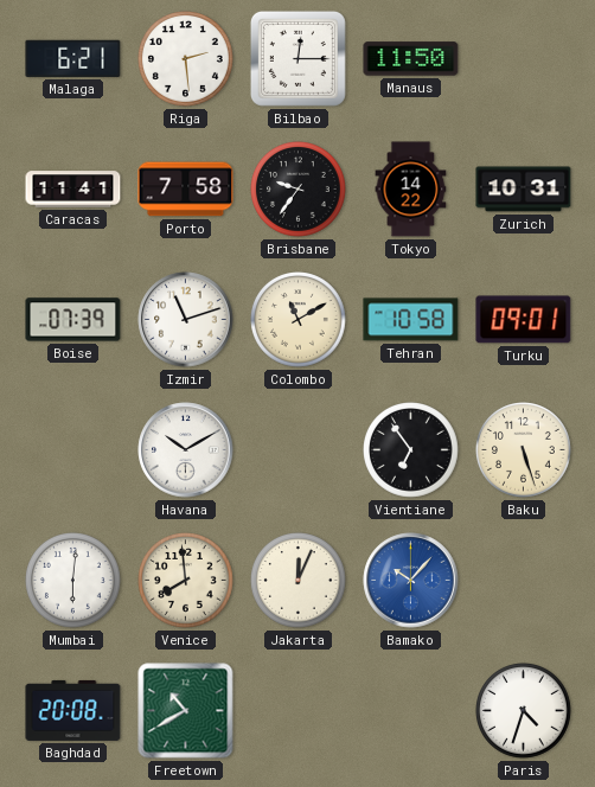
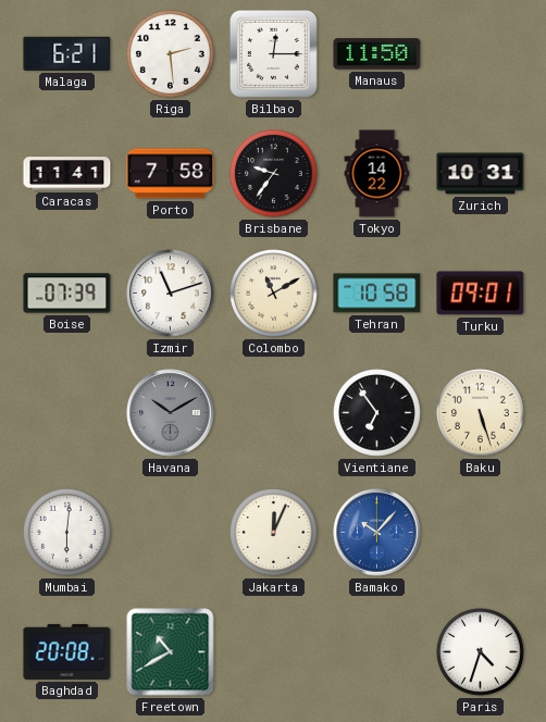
Havana dial: white -> grey
Venice: 7:59 -> none
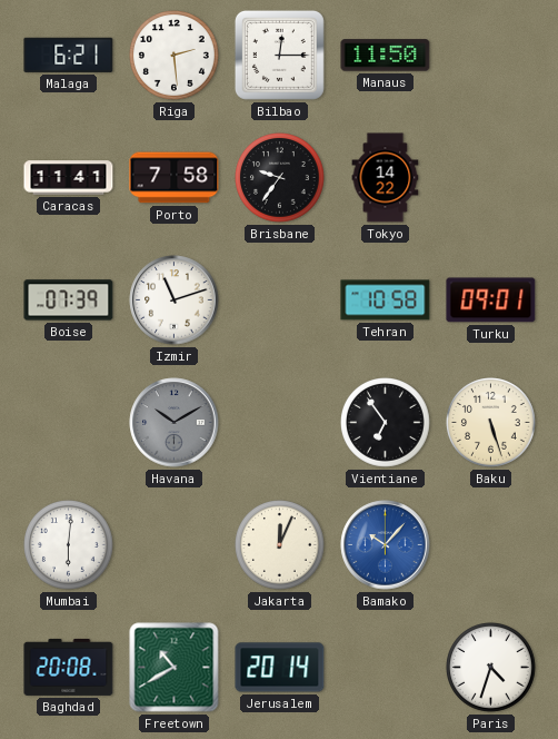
Zurich: 10:31 -> none
Colombo: 11:10 -> none
Jerusalem: none -> 20:14
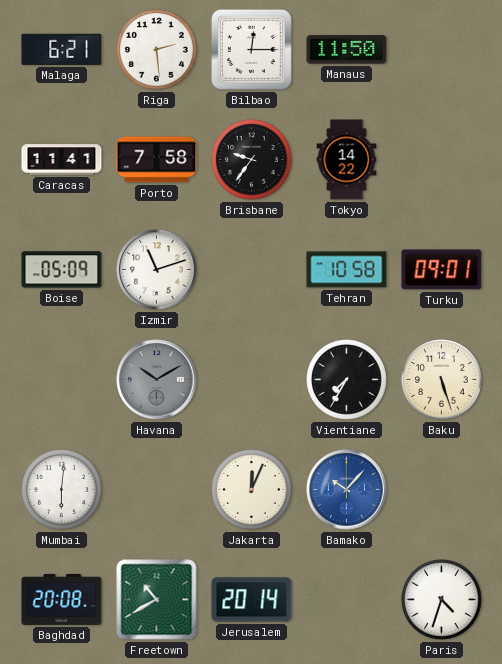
Boise: 07:39 -> 05:09
Vientiane: 6:54 -> 7:35
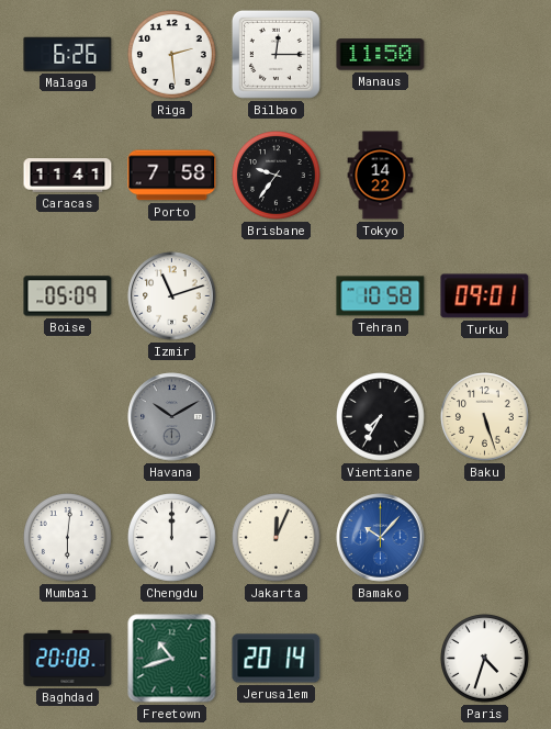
Malaga: 6:21 -> 6:26
Chengdu: none -> 12:00
Freetown: 10:40 -> 10:42
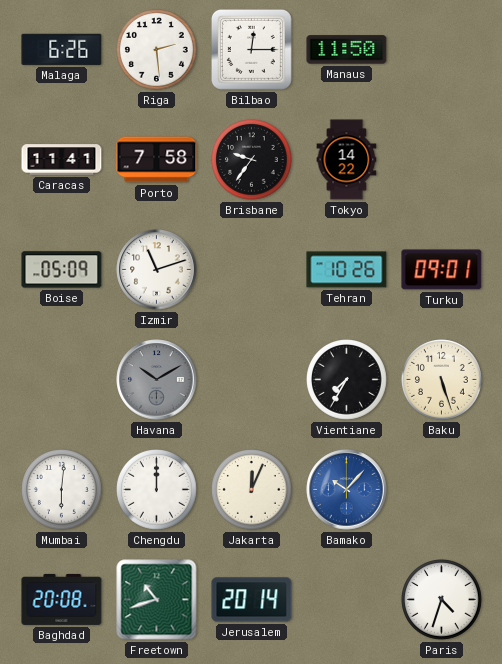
Tehran: 10:58 -> 10:26
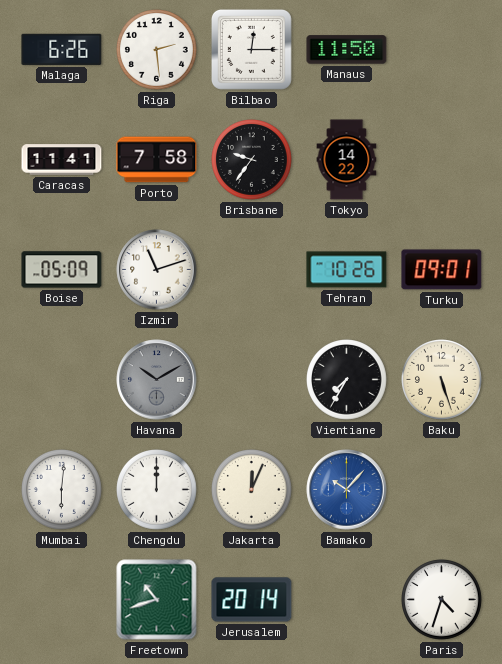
Baghdad: 20:08 -> none
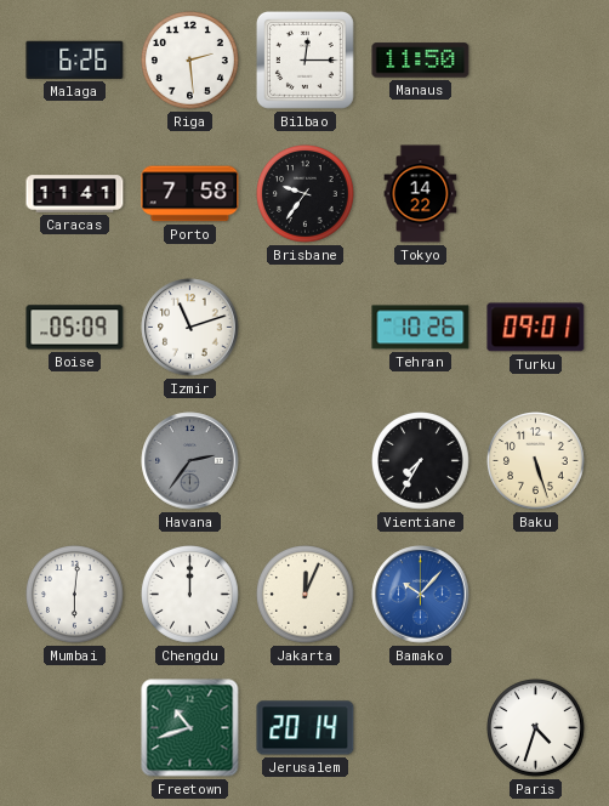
Havana: 10:10 -> 2:36
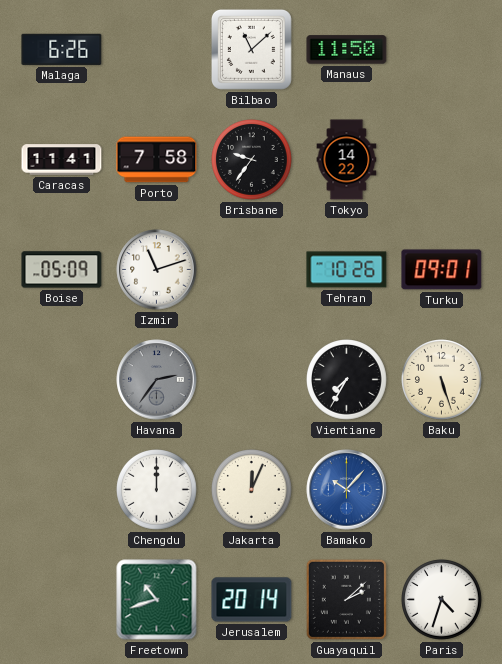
Riga: 2:29 -> none
Bilbao: 12:15 -> 11:08
Mumbai: 6:01 -> none
Guayaquil: none -> 2:08
